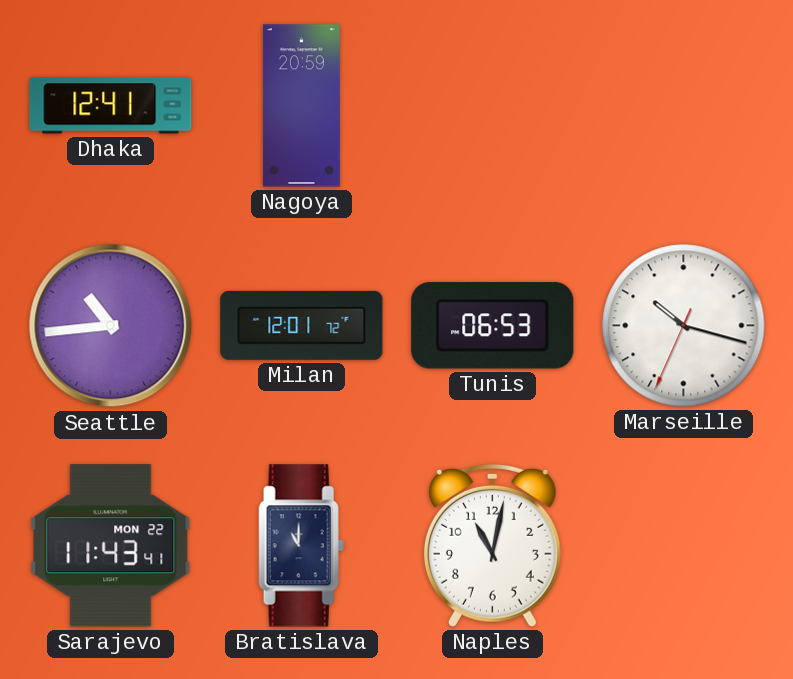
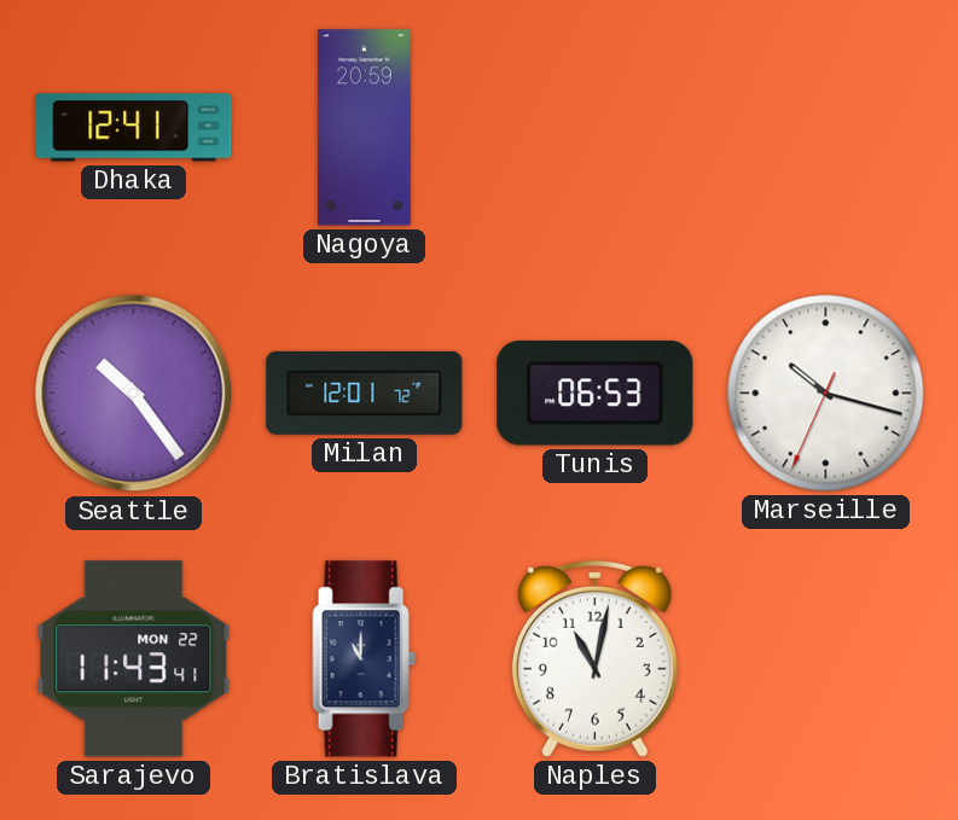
Seattle: 10:44 -> 10:24
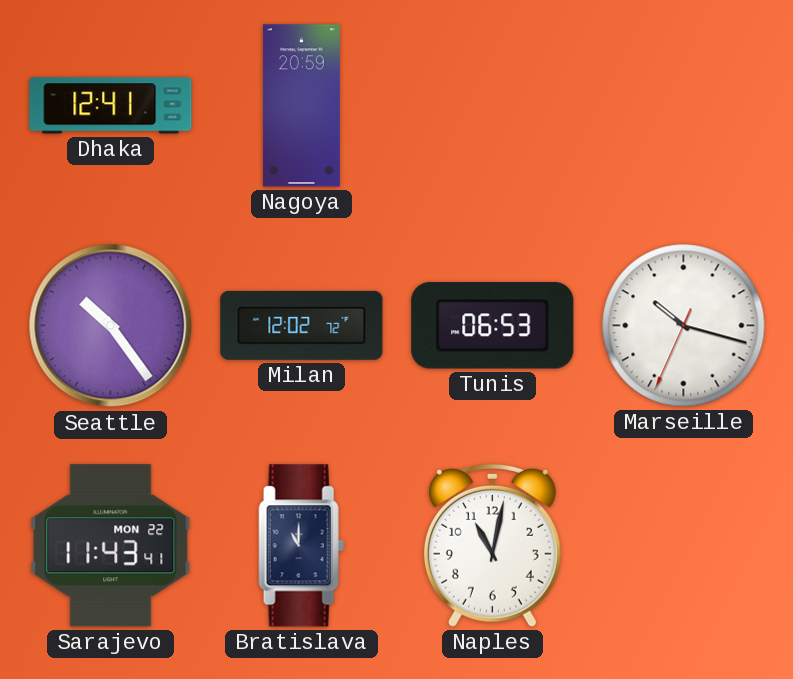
Milan: 12:01 -> 12:02
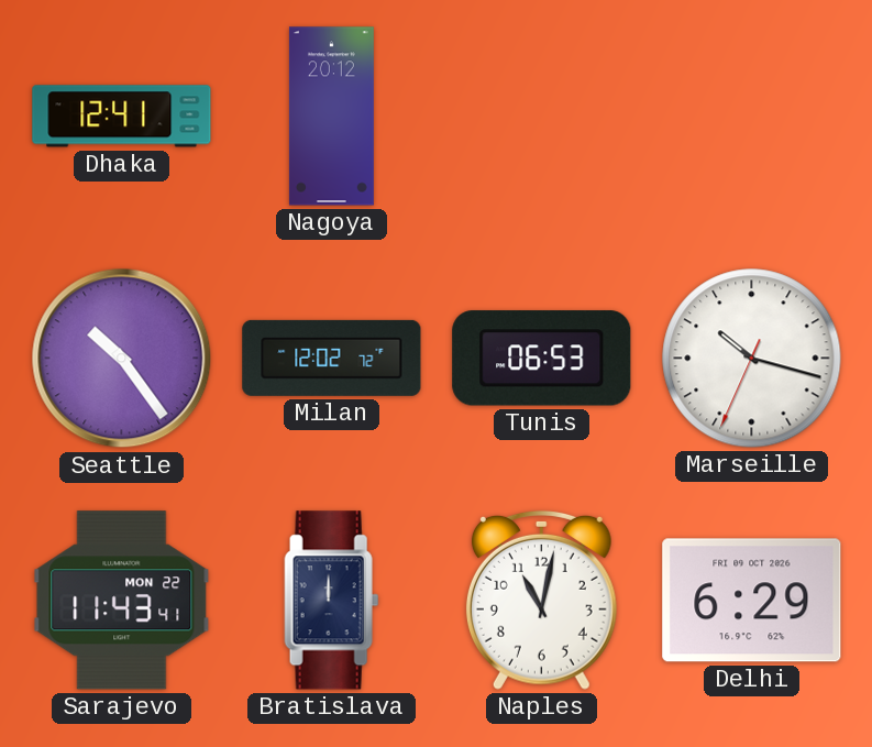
Nagoya: 20:59 -> 20:12
Bratislava: 11:00 -> 12:00
Delhi: none -> 6:29
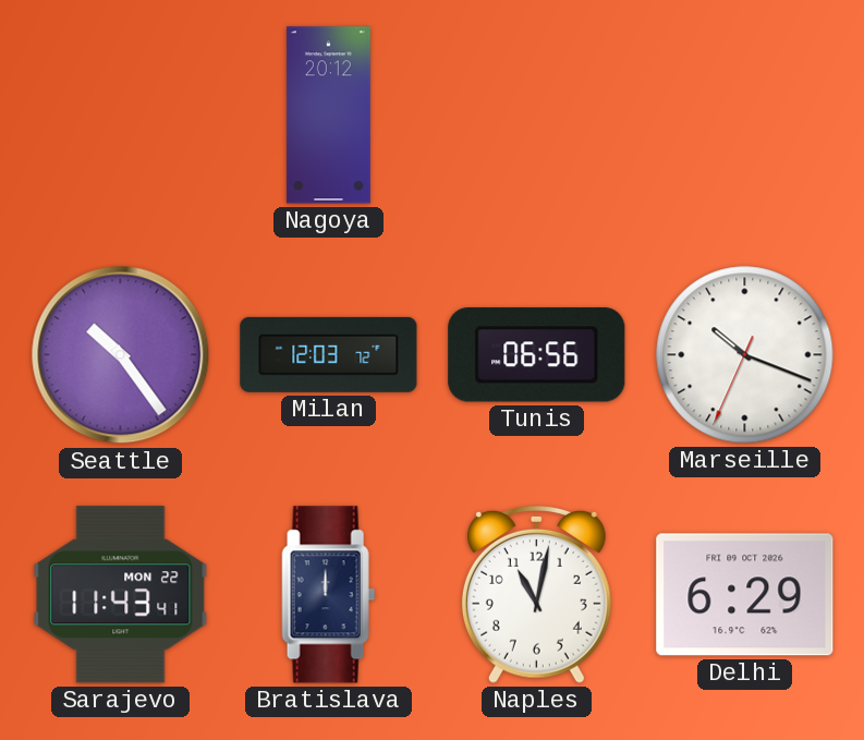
Dhaka: 12:41 -> none
Milan: 12:02 -> 12:03
Tunis: 06:53 -> 06:56
Marseille: 10:17 -> 10:18
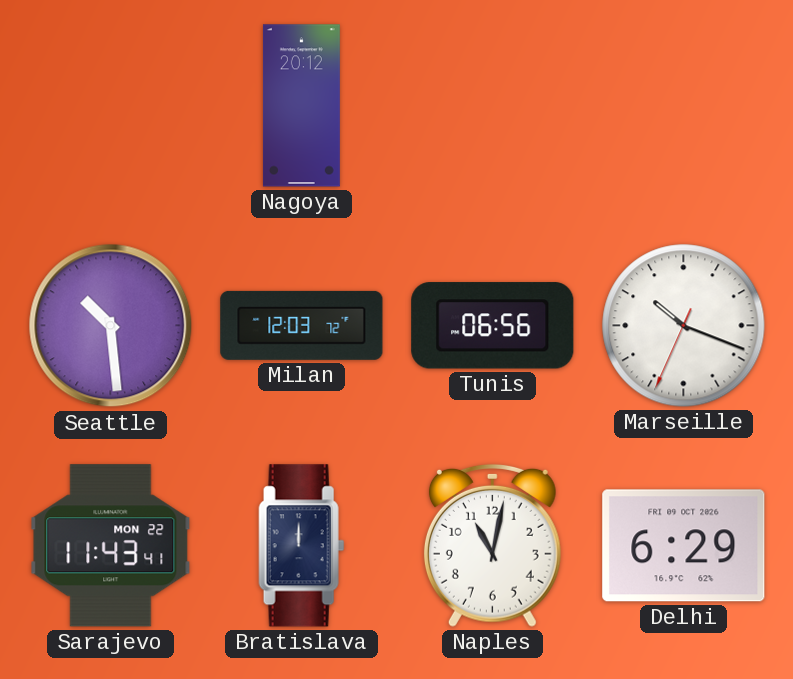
Seattle: 10:24 -> 10:29
